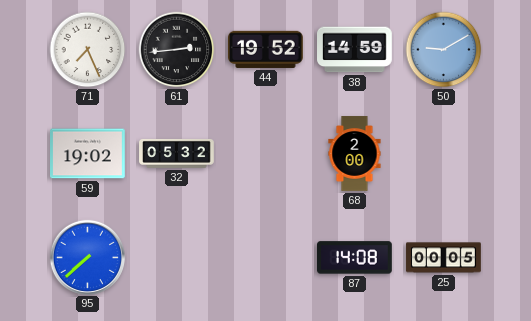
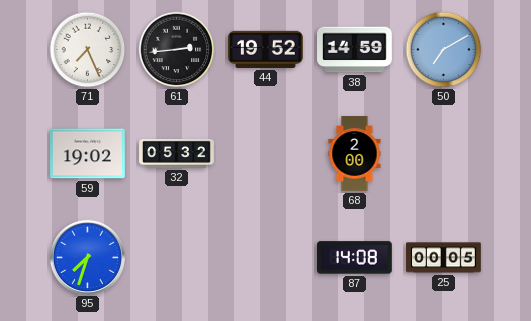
50: 9:10 -> 7:10
95: 7:38 -> 7:33
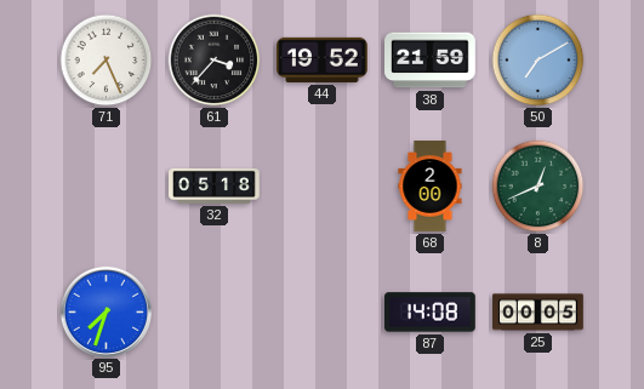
61: 2:44 -> 3:37
38: 14:59 -> 21:59
59: 19:02 -> none
32: 05:32 -> 05:18
8: none -> 12:41
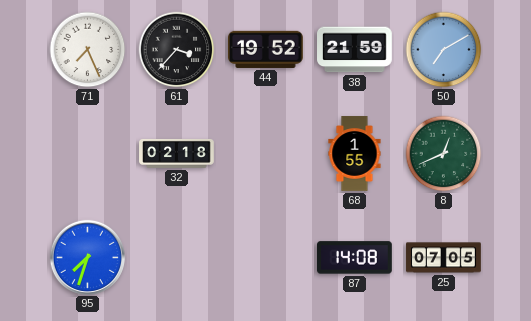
32: 05:18 -> 02:18
68: 2:00 -> 1:55
25: 00:05 -> 07:05
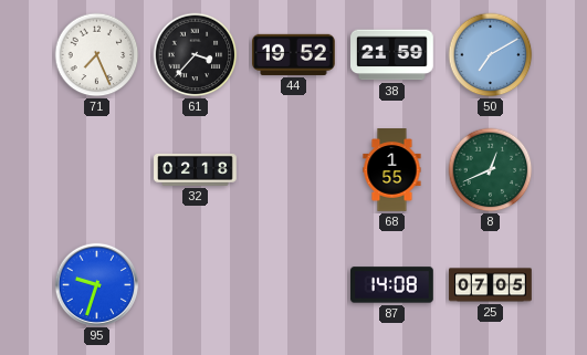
95: 7:33 -> 9:33
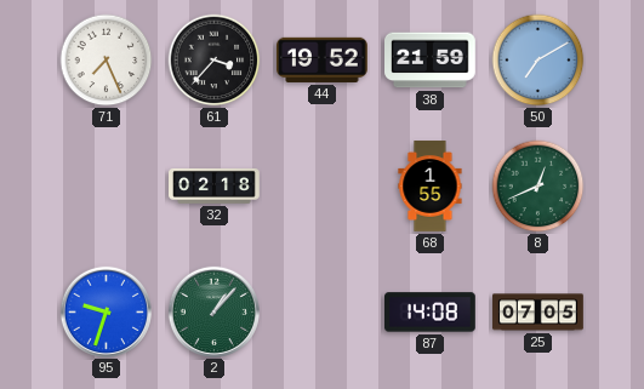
2: none -> 1:07
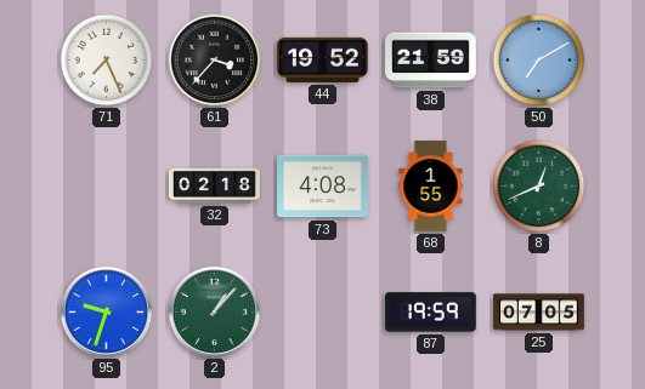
73: none -> 4:08
87: 14:08 -> 19:59
